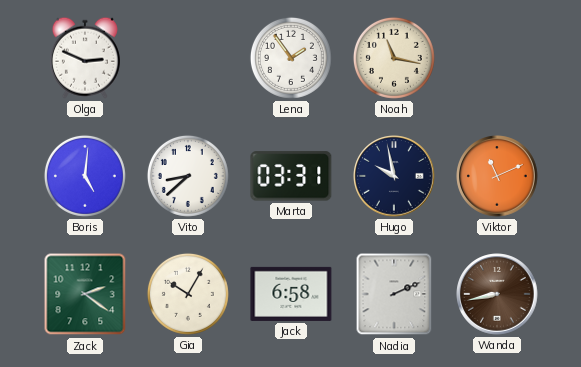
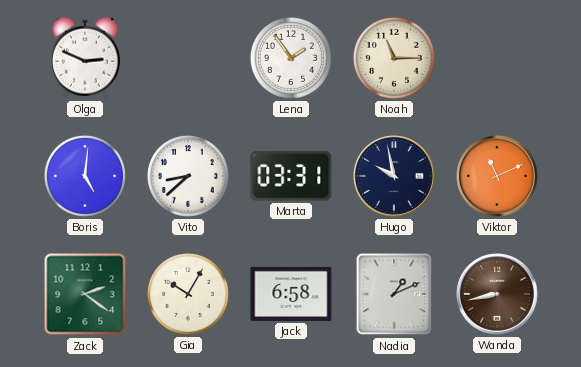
Noah: 11:17 -> 11:15
Nadia: 2:11 -> 1:11
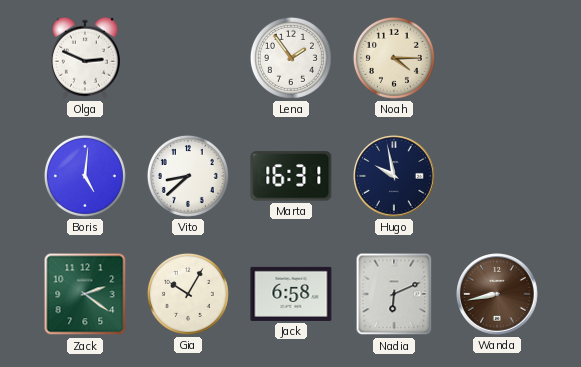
Noah: 11:15 -> 4:15
Marta: 03:31 -> 16:31
Viktor: 11:11 -> none
Nadia: 1:11 -> 6:11
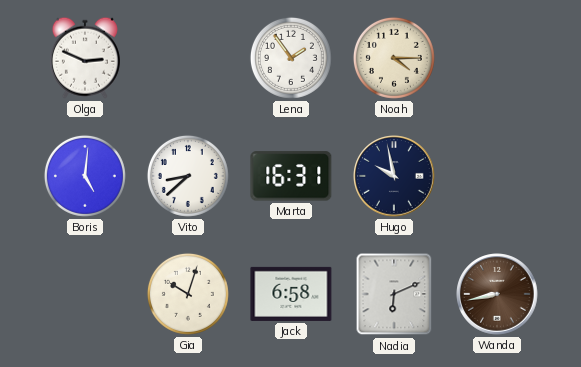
Zack: 2:21 -> none
Gia: 10:05 -> 10:03
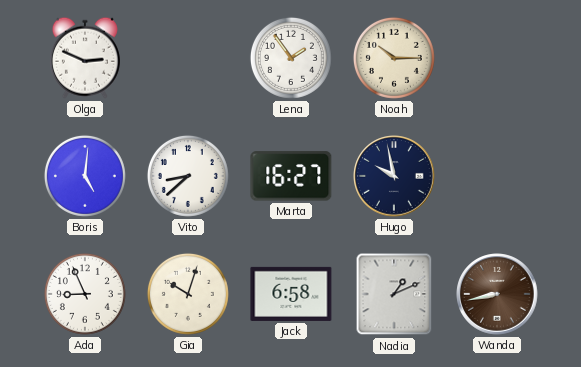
Noah: 4:15 -> 10:15
Marta: 16:31 -> 16:27
Ada: none -> 8:56
Nadia: 6:11 -> 1:11
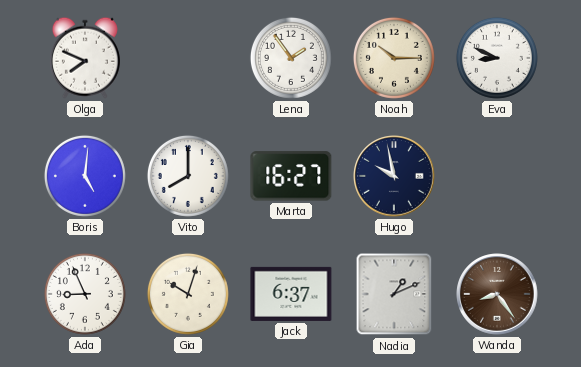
Olga: 2:49 -> 7:49
Eva: none -> 8:49
Vito: 8:38 -> 8:00
Jack: 6:58 -> 6:37
Wanda: 8:43 -> 8:24
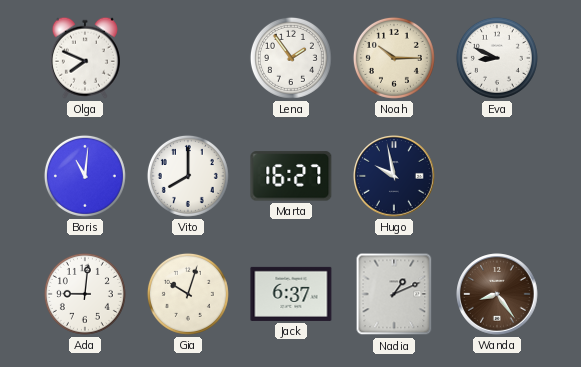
Boris: 5:01 -> 11:01
Ada: 8:56 -> 9:01
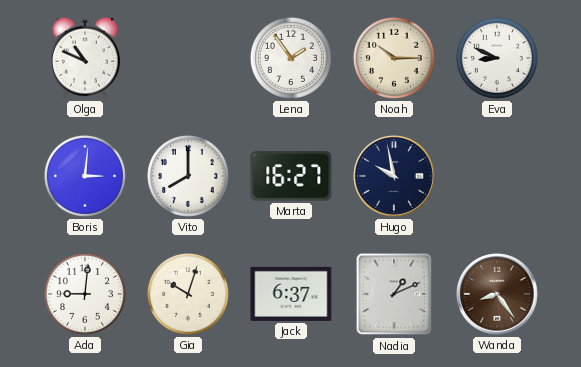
Olga: 7:49 -> 10:49
Boris: 11:01 -> 3:01
